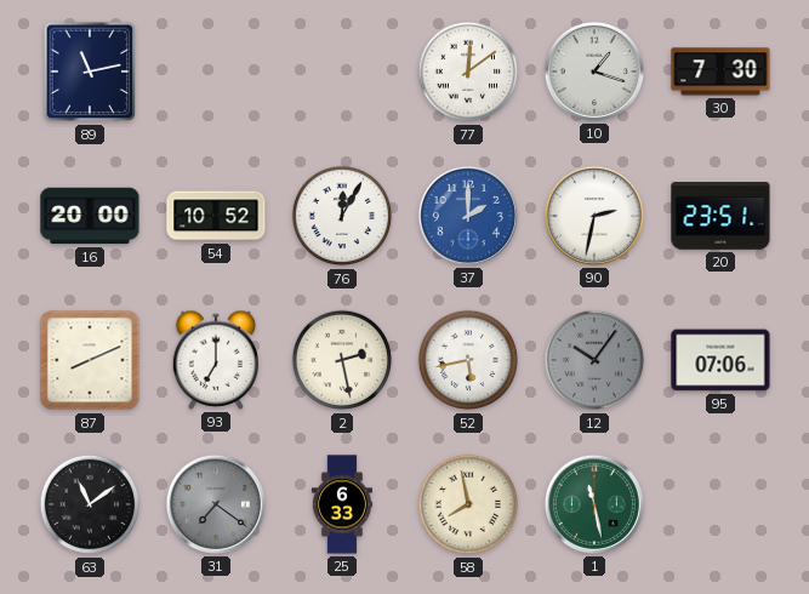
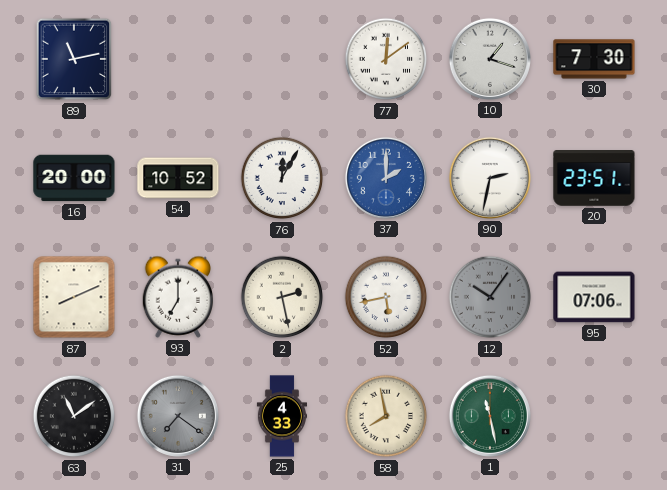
25: 6:33 -> 4:33
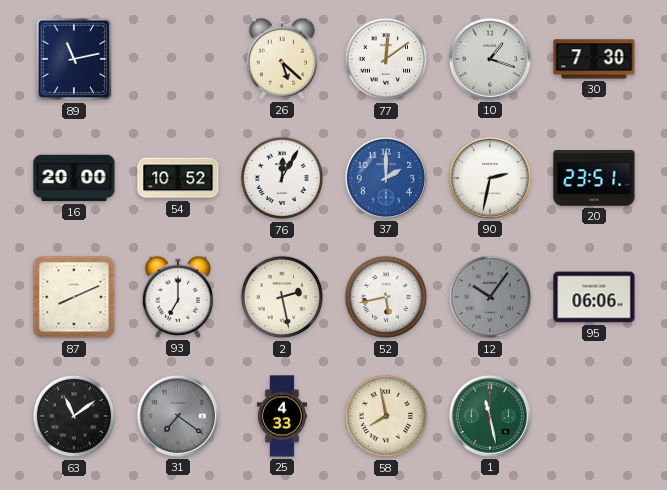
26: none -> 5:22
95: 07:06 -> 06:06
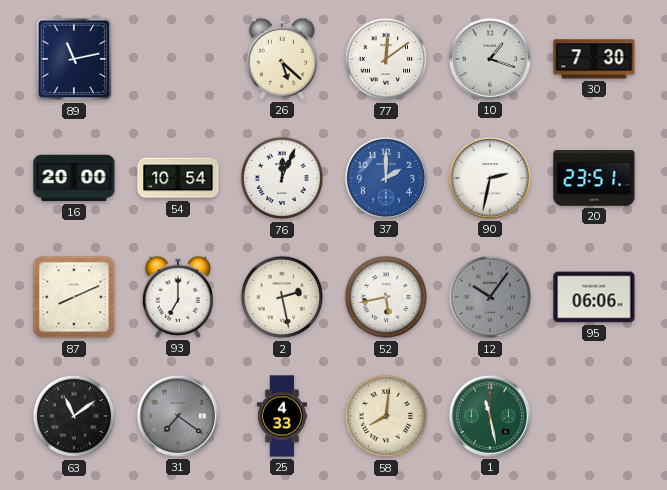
54: 10:52 -> 10:54
76: 12:05 -> 12:04
58: 7:58 -> 8:01
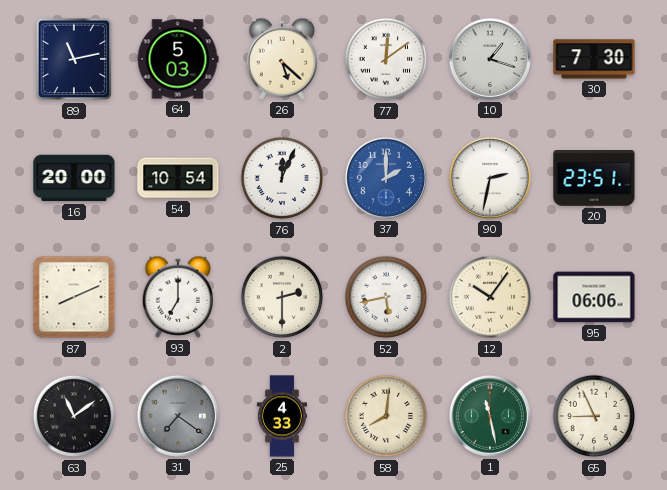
64: none -> 5:03
2: 2:28 -> 2:30
12 dial: grey -> cream
65: none -> 8:56
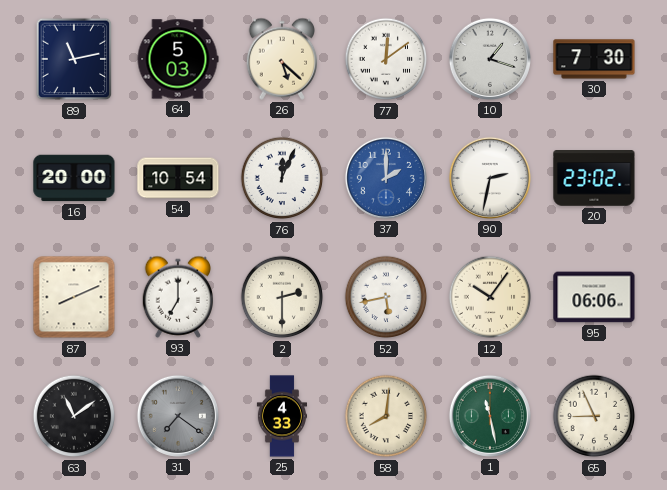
20: 23:51 -> 23:02
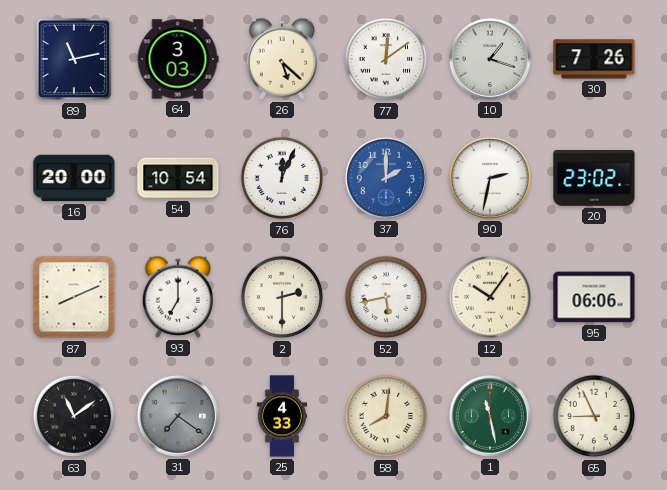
64: 5:03 -> 3:03
30: 7:30 -> 7:26
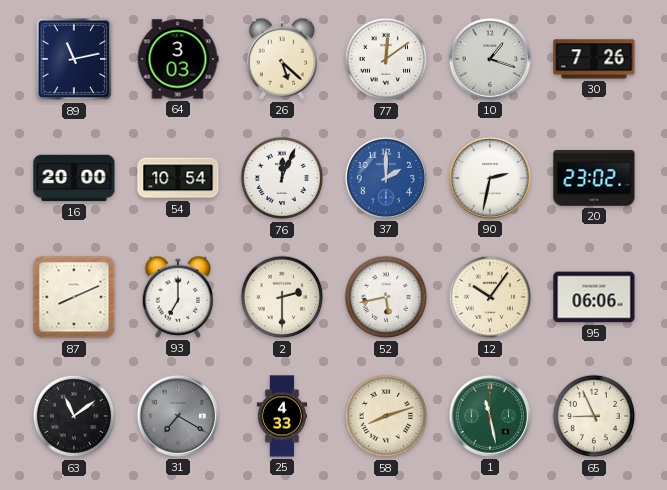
31: 7:21 -> 7:20
58: 8:01 -> 8:12
